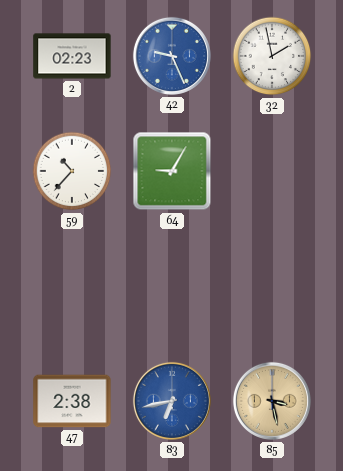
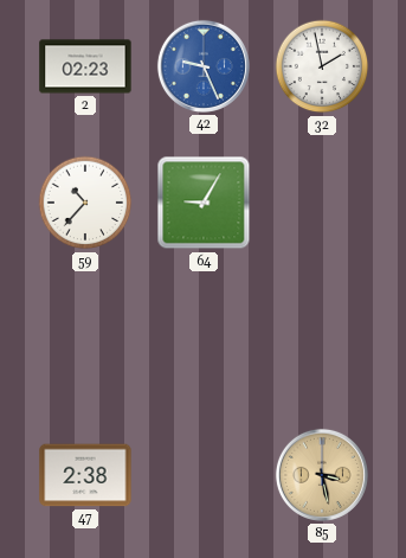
83: 6:43 -> none
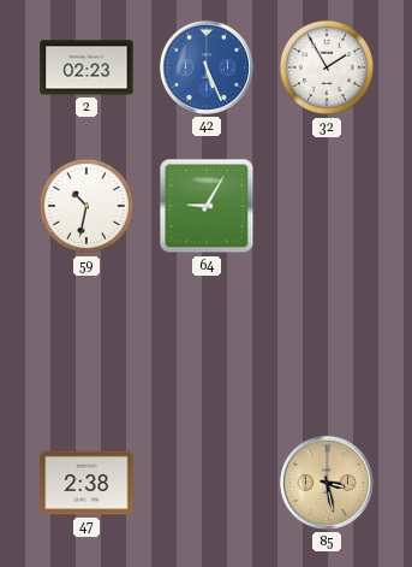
42: 9:26 -> 5:26
32: 1:58 -> 1:55
59: 10:37 -> 10:32
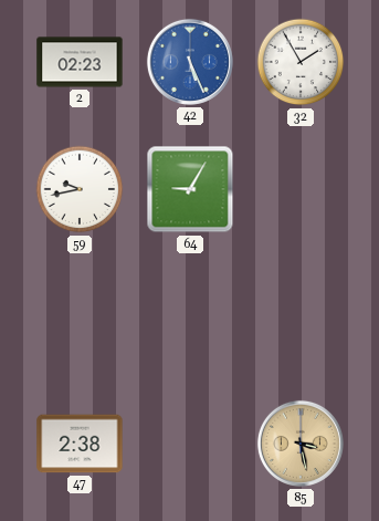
59: 10:32 -> 9:43
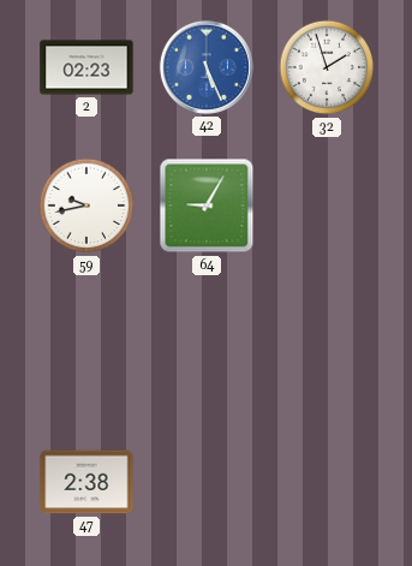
32: 1:55 -> 1:57
85: 3:28 -> none
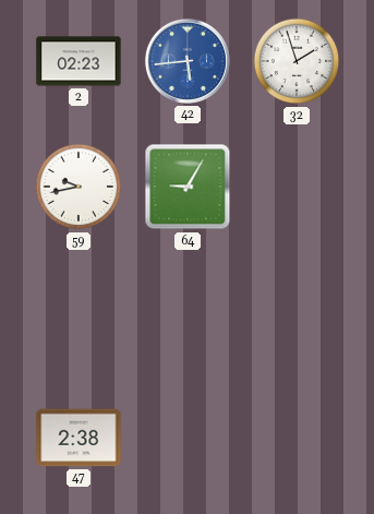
42: 5:26 -> 5:44
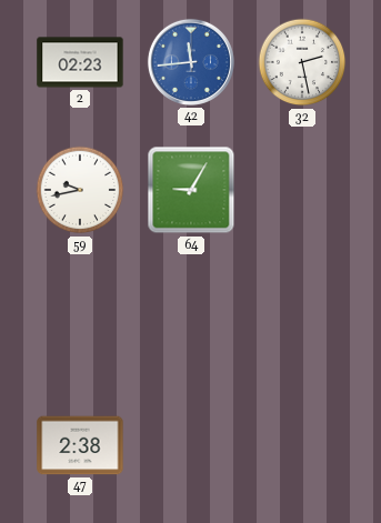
42: 5:44 -> 11:44
32: 1:57 -> 2:28
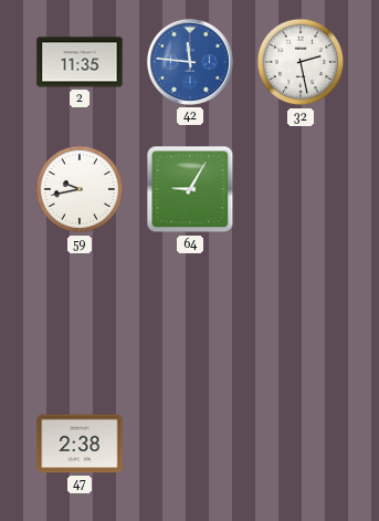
2: 02:23 -> 11:35
42: 11:44 -> 11:46
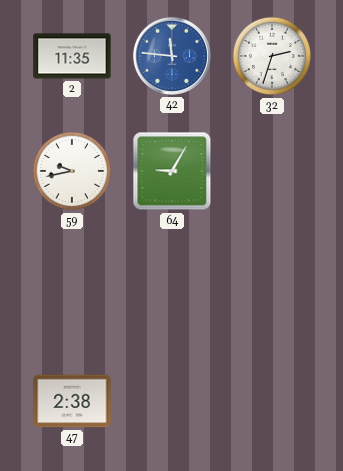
32: 2:28 -> 2:33
